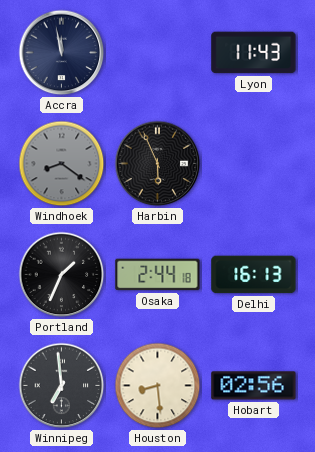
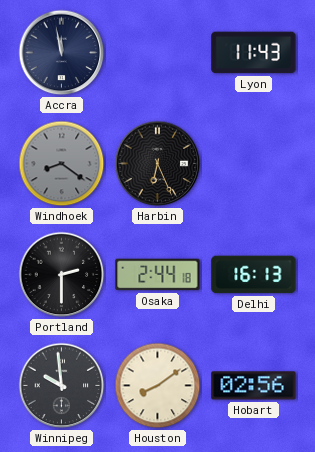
Harbin: 5:56 -> 6:26
Portland: 1:34 -> 2:30
Winnipeg: 6:59 -> 9:59
Houston: 8:29 -> 8:09
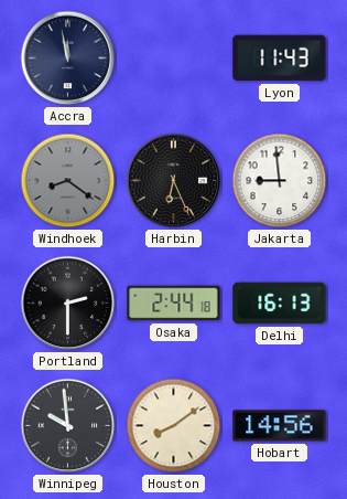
Jakarta: none -> 8:59
Hobart: 02:56 -> 14:56
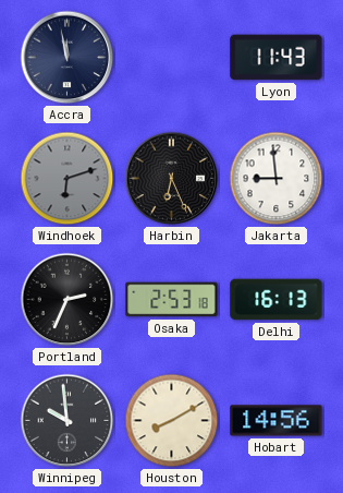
Windhoek: 8:21 -> 6:12
Portland: 2:30 -> 2:34
Osaka: 2:44 -> 2:53
Houston: 8:09 -> 8:10
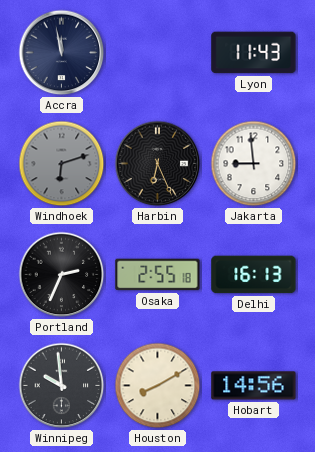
Osaka: 2:53 -> 2:55
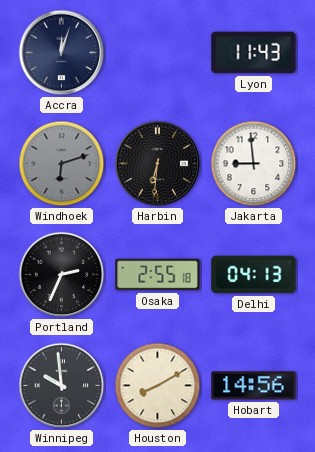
Accra: 11:58 -> 12:03
Harbin: 6:26 -> 6:31
Delhi: 16:13 -> 04:13
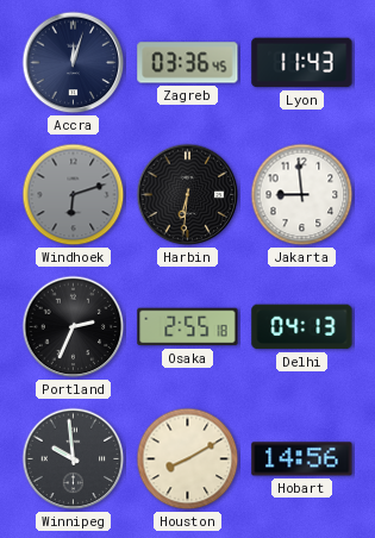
Zagreb: none -> 03:36
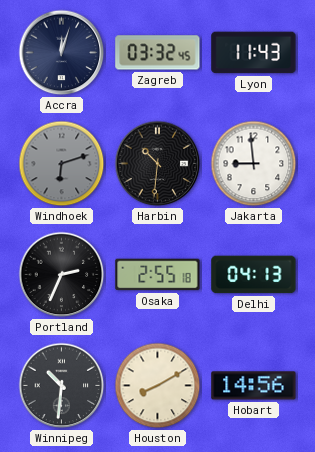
Zagreb: 03:36 -> 03:32
Harbin: 6:31 -> 10:31
Winnipeg: 9:59 -> 10:31
